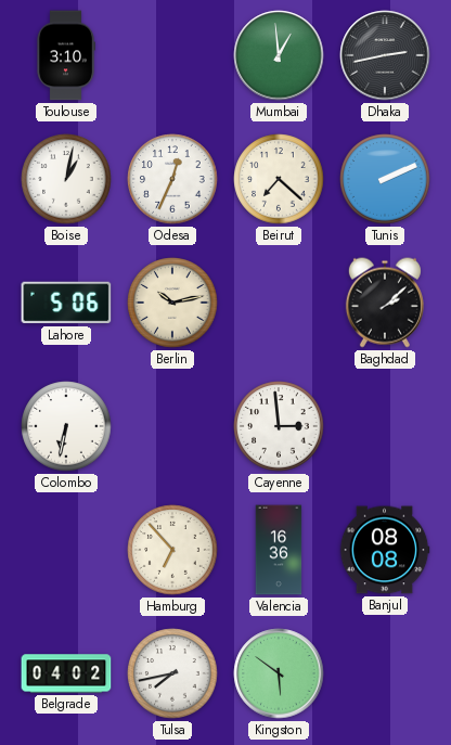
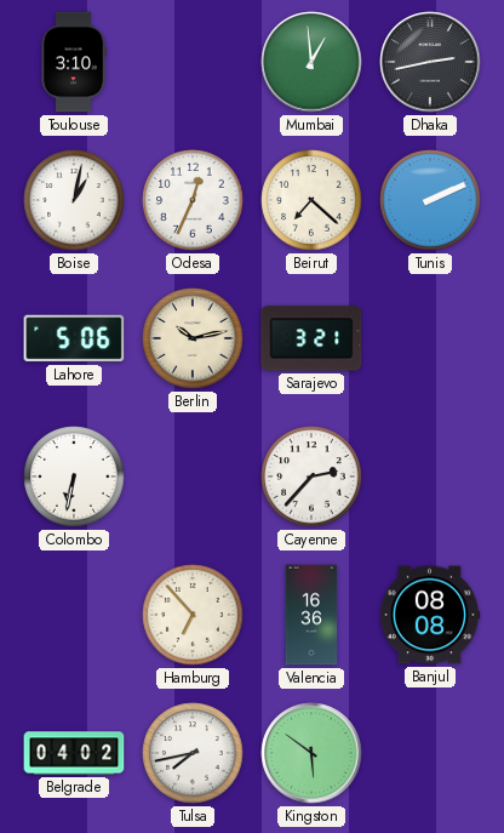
Sarajevo: none -> 3:21
Baghdad: 2:08 -> none
Cayenne: 2:59 -> 2:37
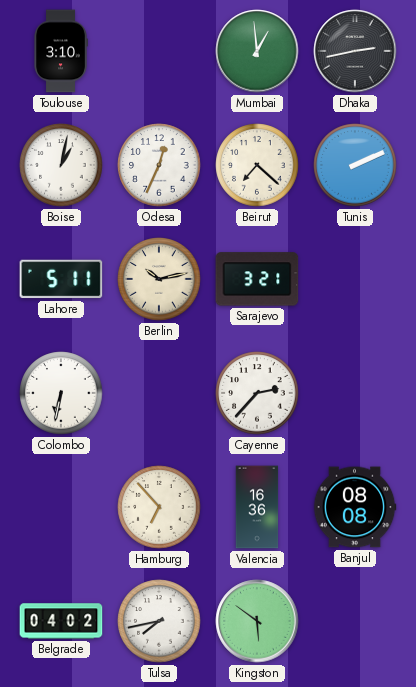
Lahore: 5:06 -> 5:11
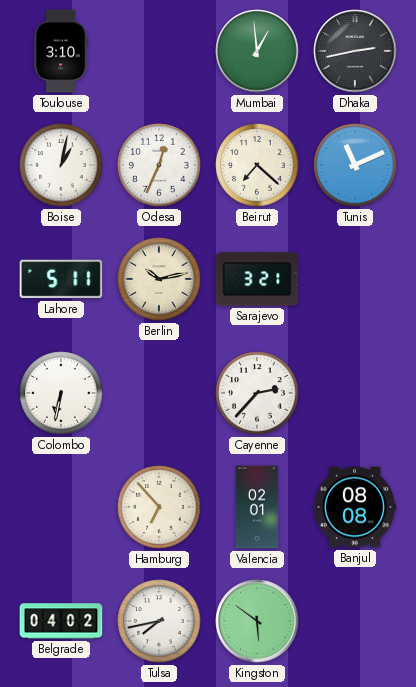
Tunis: 2:11 -> 11:11
Valencia: 16:36 -> 02:01
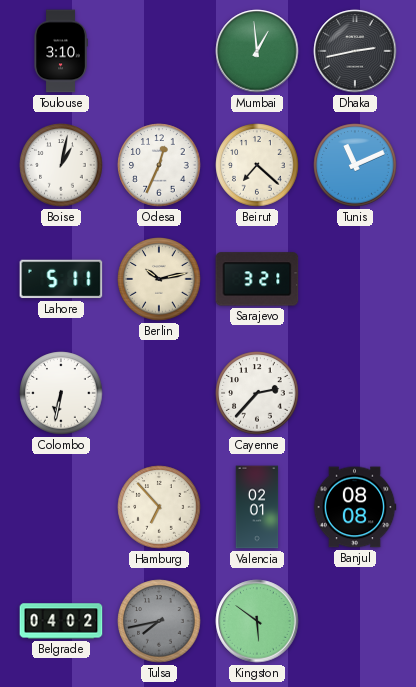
Tulsa dial: white -> grey
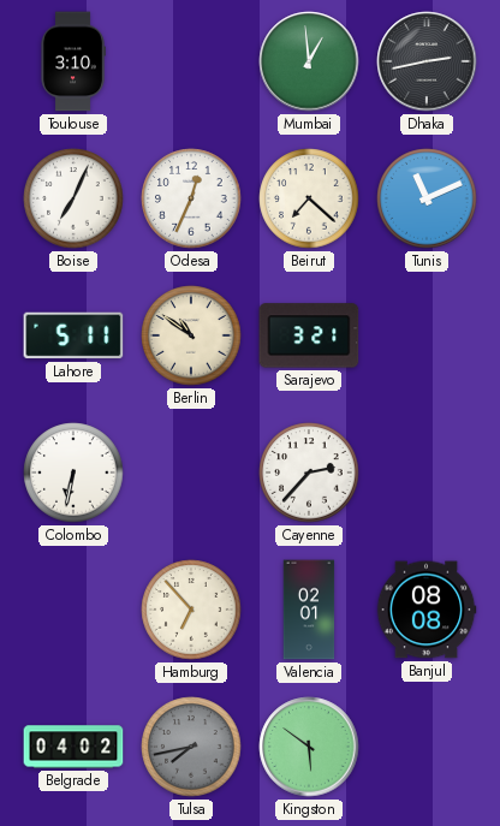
Boise: 1:02 -> 7:04
Berlin: 10:13 -> 10:51
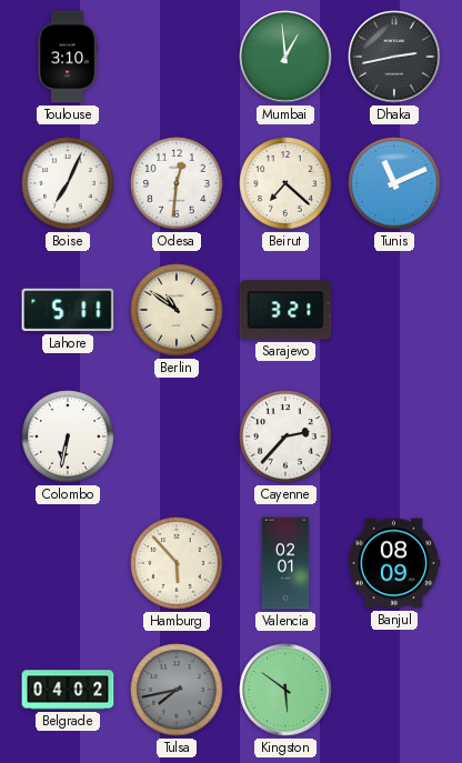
Odesa: 12:34 -> 12:31
Hamburg: 6:53 -> 5:53
Banjul: 08:08 -> 08:09
